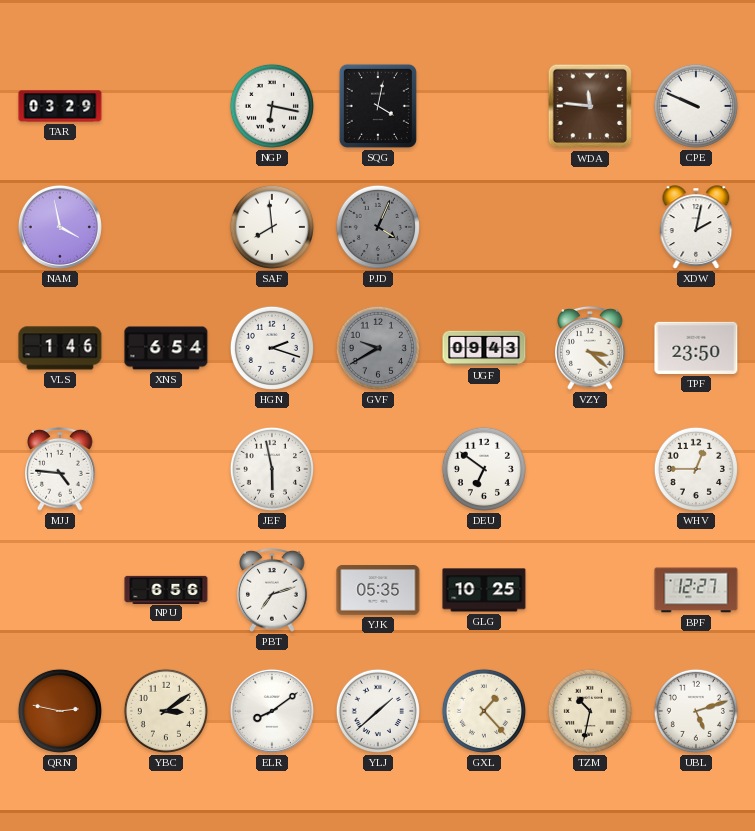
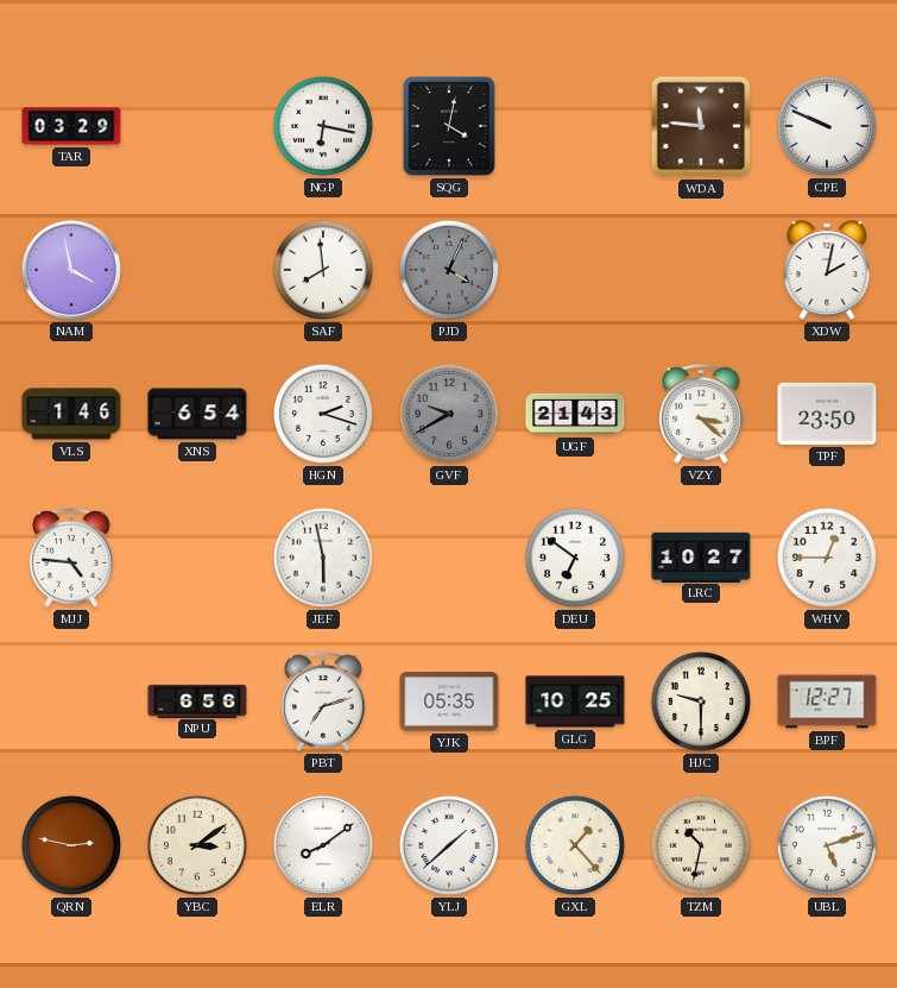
UGF: 09:43 -> 21:43
LRC: none -> 10:27
HJC: none -> 9:30
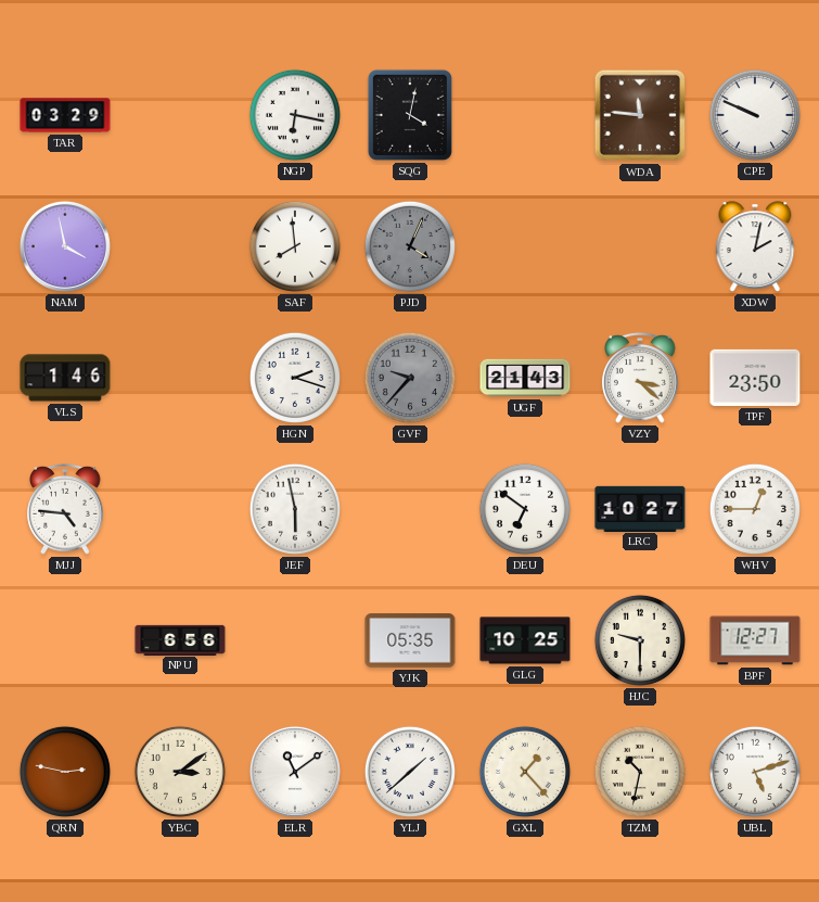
XNS: 6:54 -> none
GVF: 9:40 -> 9:37
PBT: 7:12 -> none
ELR: 8:09 -> 11:09
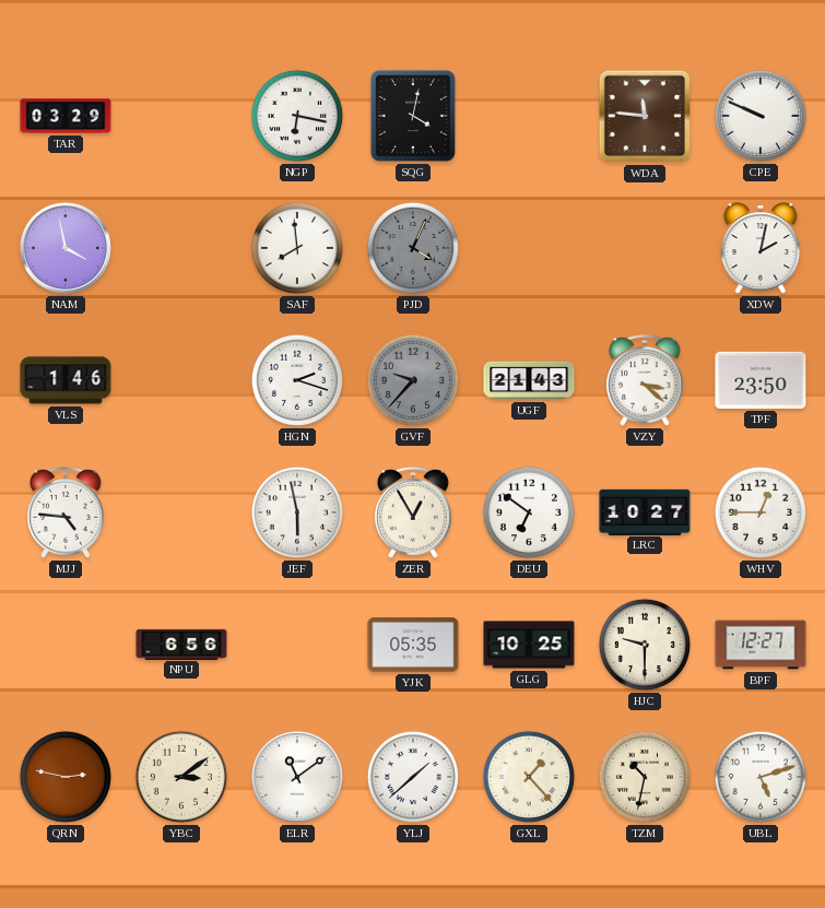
ZER: none -> 12:55
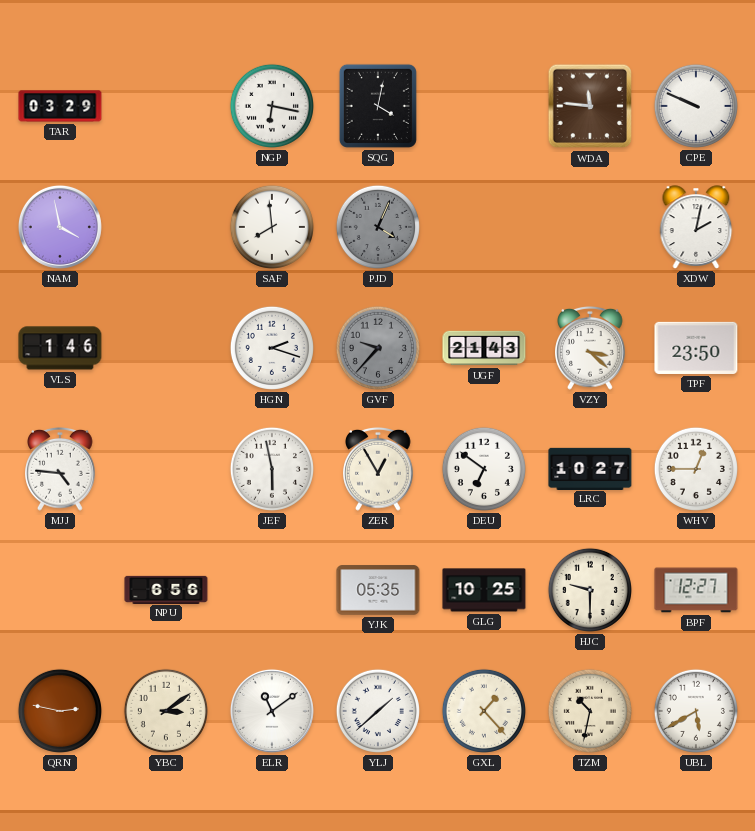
UBL: 5:12 -> 5:40
